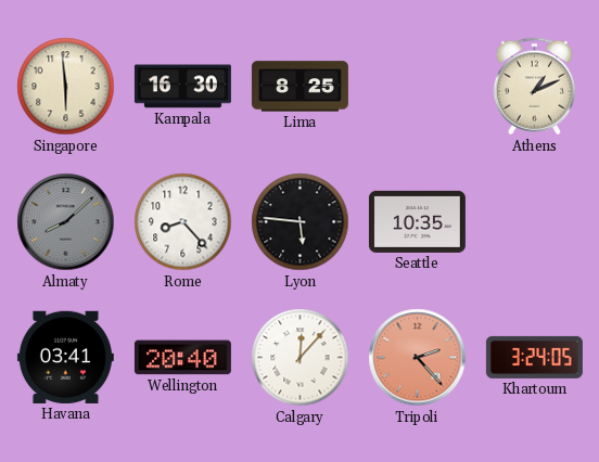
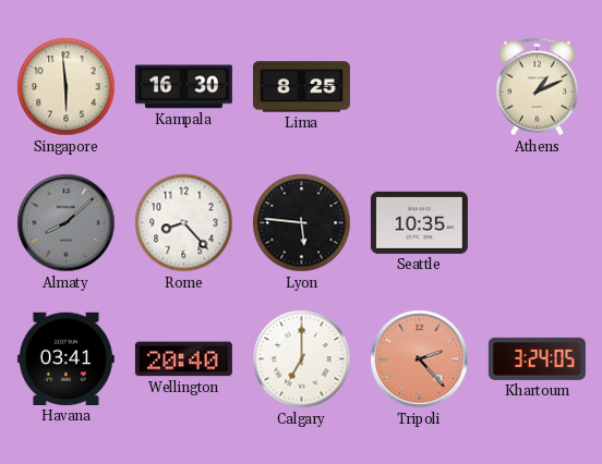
Calgary: 12:07 -> 7:00
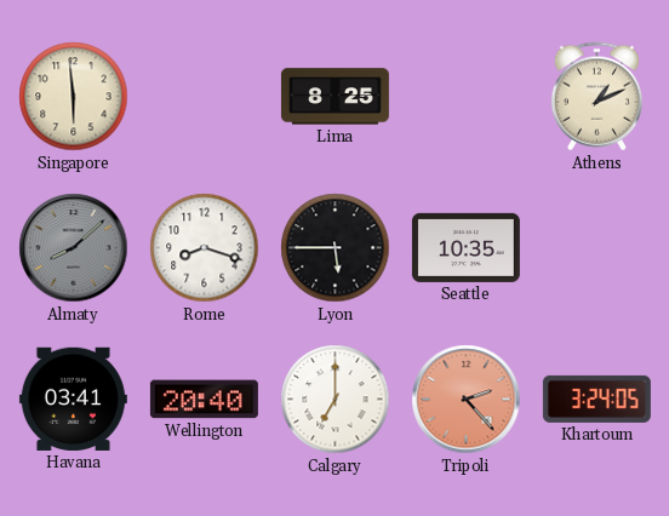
Kampala: 16:30 -> none
Rome: 8:23 -> 8:18
Lyon: 5:46 -> 5:45
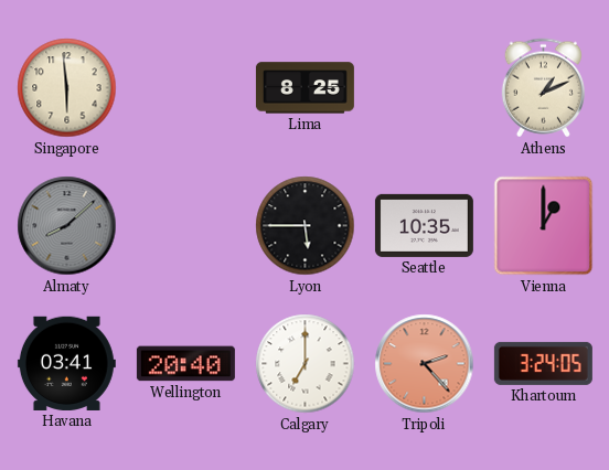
Rome: 8:18 -> none
Vienna: none -> 1:00
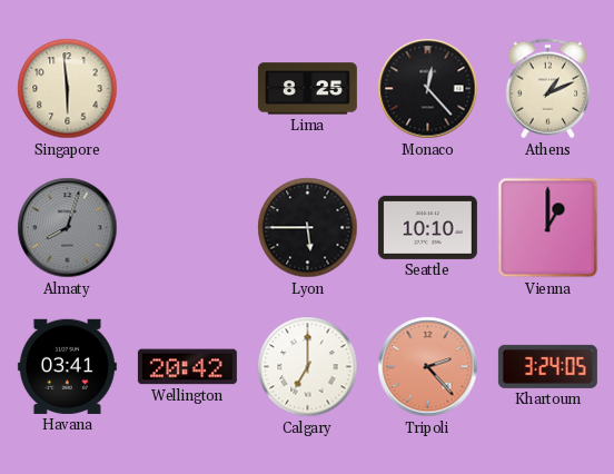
Monaco: none -> 12:23
Almaty: 8:08 -> 8:03
Seattle: 10:35 -> 10:10
Wellington: 20:40 -> 20:42
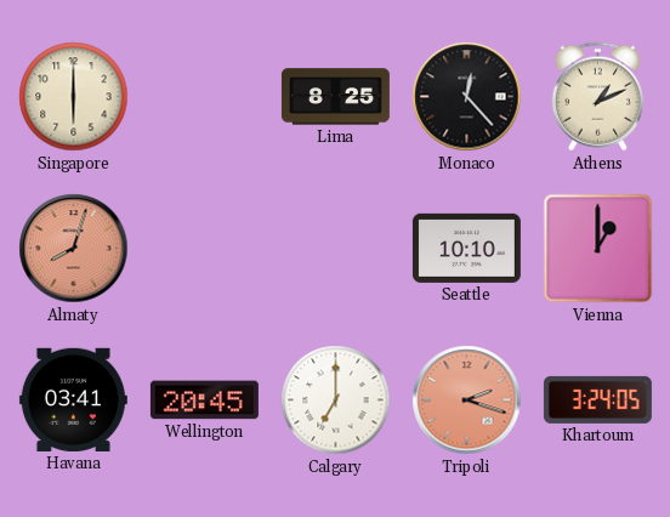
Singapore: 5:59 -> 6:00
Almaty dial: grey -> salmon
Lyon: 5:45 -> none
Wellington: 20:42 -> 20:45
Tripoli: 2:23 -> 2:18
